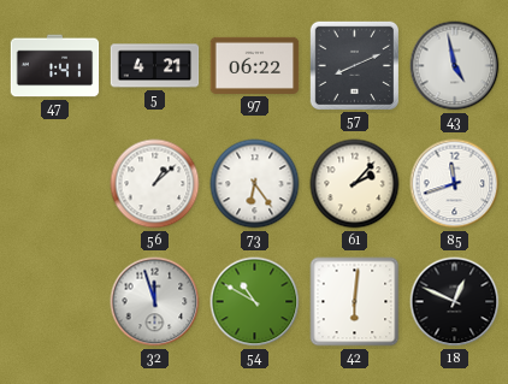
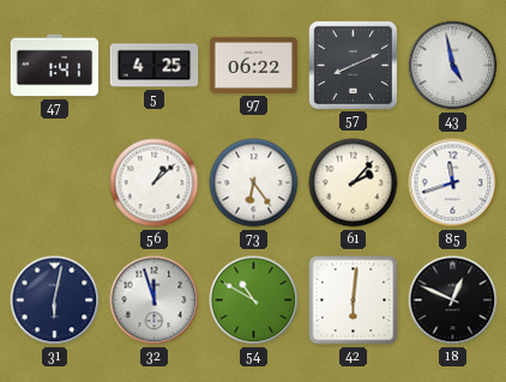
5: 4:21 -> 4:25
31: none -> 6:02
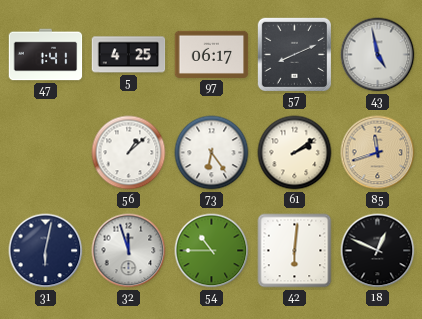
97: 06:22 -> 06:17
61: 2:07 -> 2:09
85 dial: white -> champagne
54: 10:50 -> 10:45
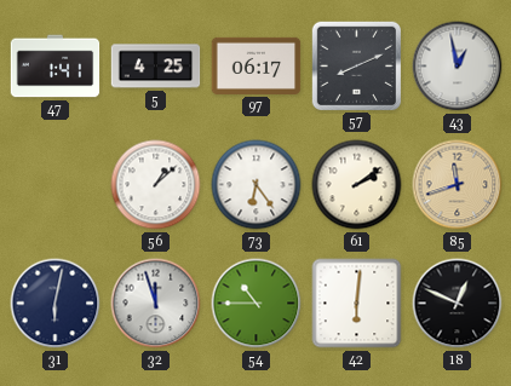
43: 4:58 -> 12:58
